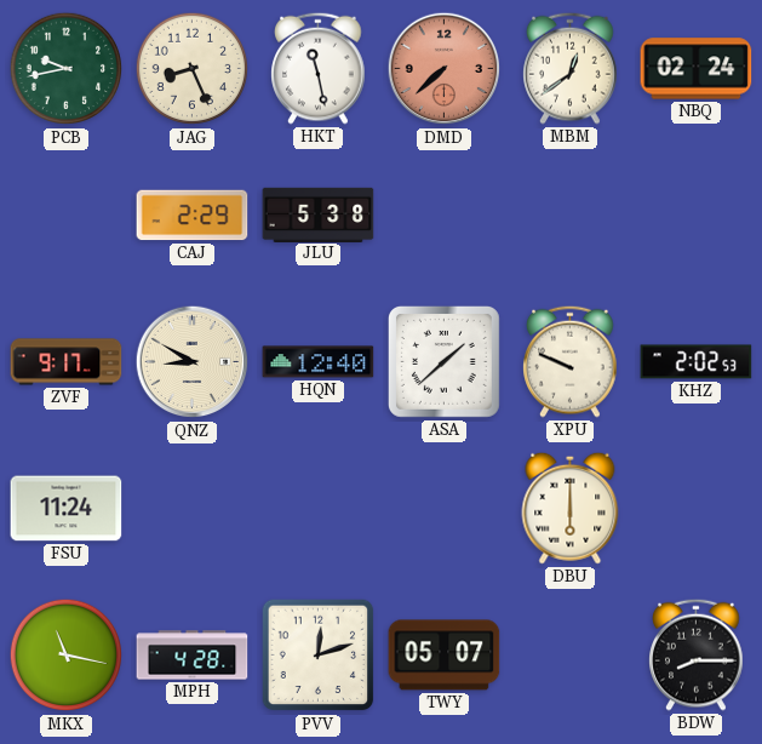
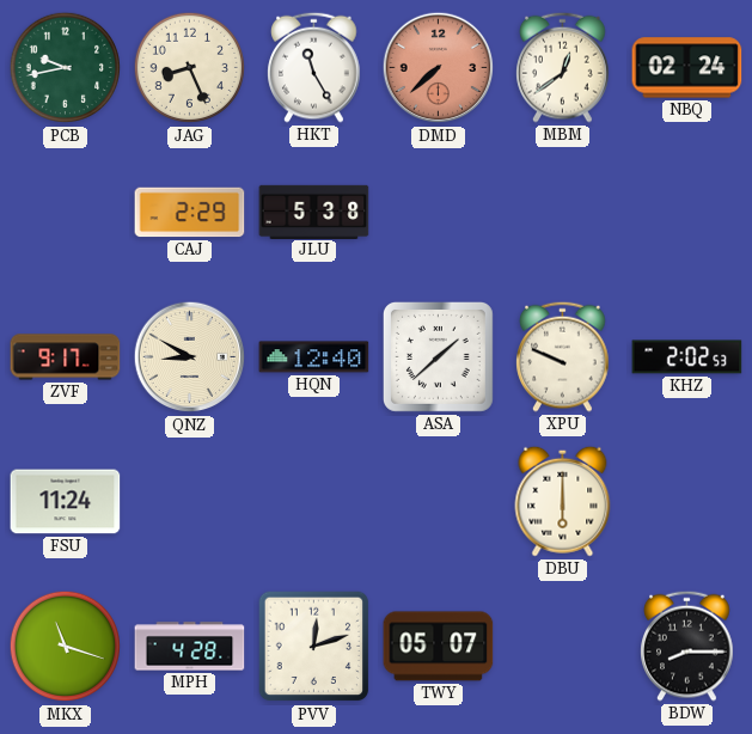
HKT: 11:28 -> 11:25
MKX: 11:17 -> 11:18
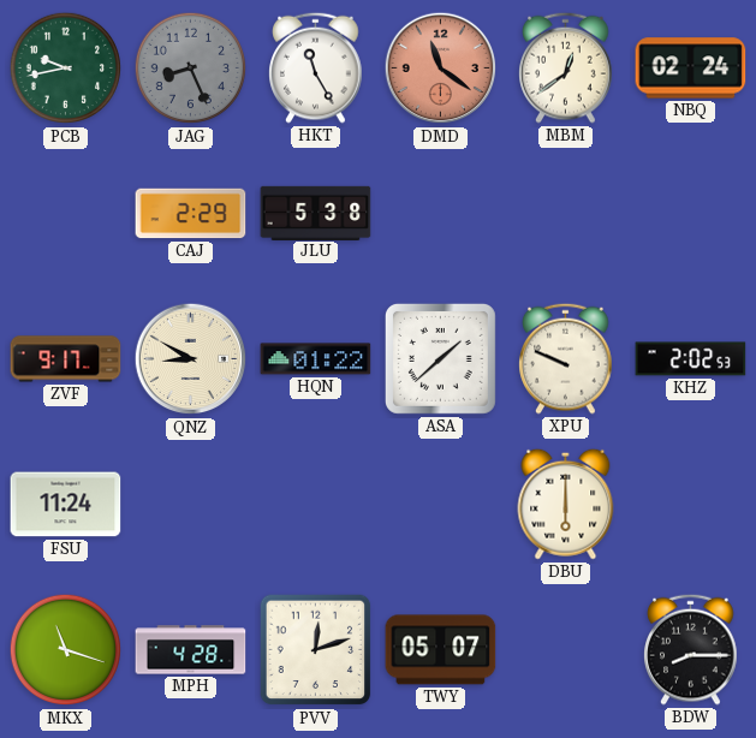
JAG dial: cream -> grey
DMD: 7:38 -> 11:21
HQN: 12:40 -> 01:22
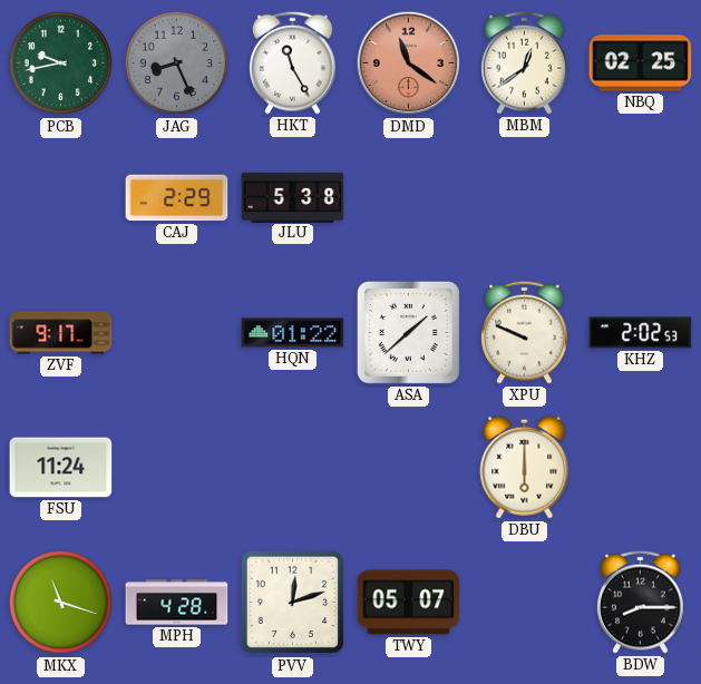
NBQ: 02:24 -> 02:25
QNZ: 8:50 -> none
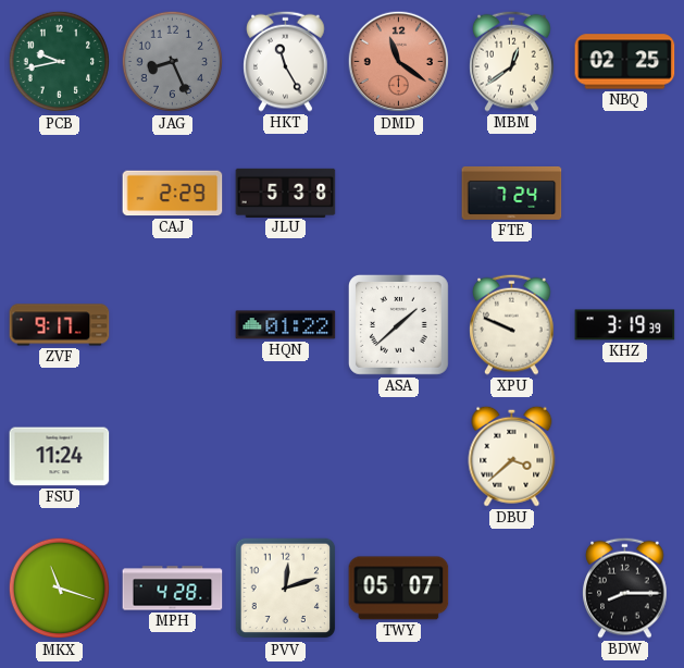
FTE: none -> 7:24
KHZ: 2:02 -> 3:19
DBU: 6:00 -> 3:38
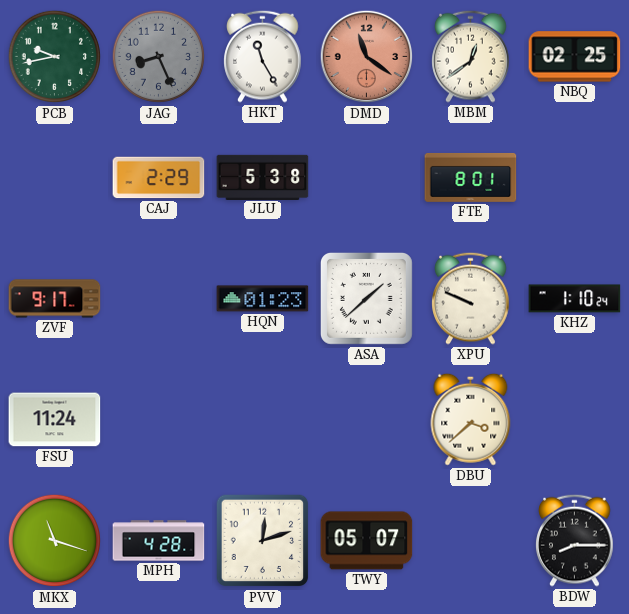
FTE: 7:24 -> 8:01
HQN: 01:22 -> 01:23
KHZ: 3:19 -> 1:10
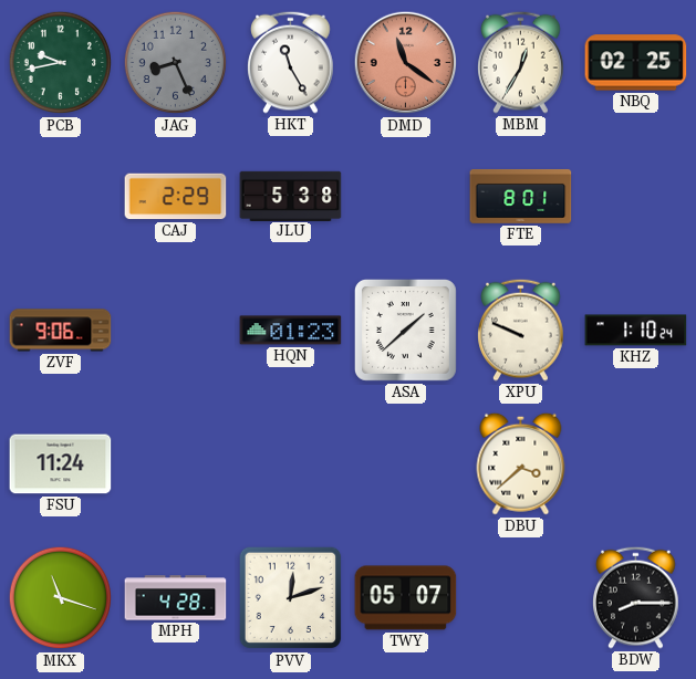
MBM: 12:39 -> 12:35
ZVF: 9:17 -> 9:06
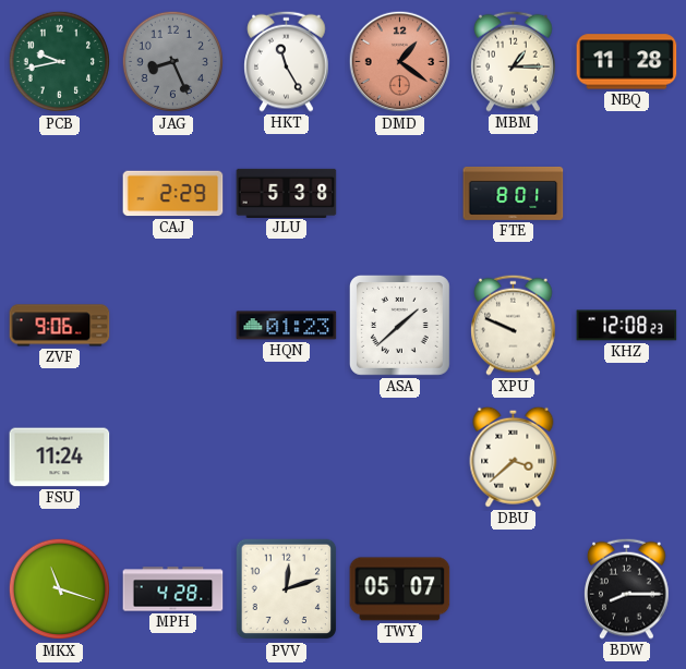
DMD: 11:21 -> 1:21
MBM: 12:35 -> 1:15
NBQ: 02:25 -> 11:28
KHZ: 1:10 -> 12:08
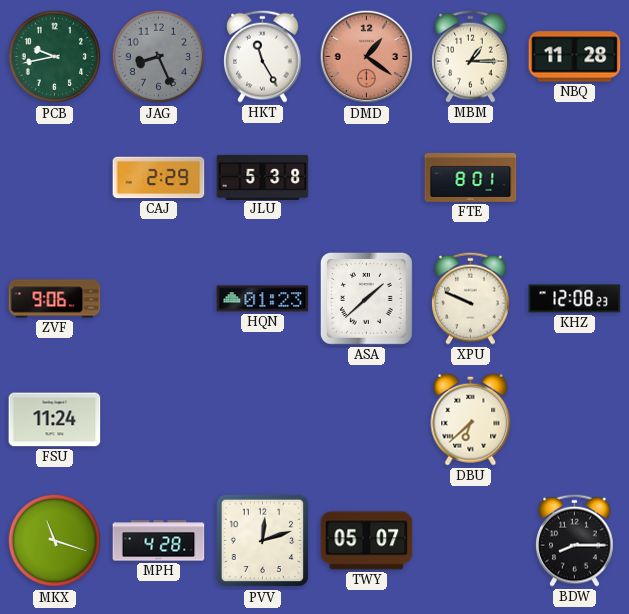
DBU: 3:38 -> 6:38
